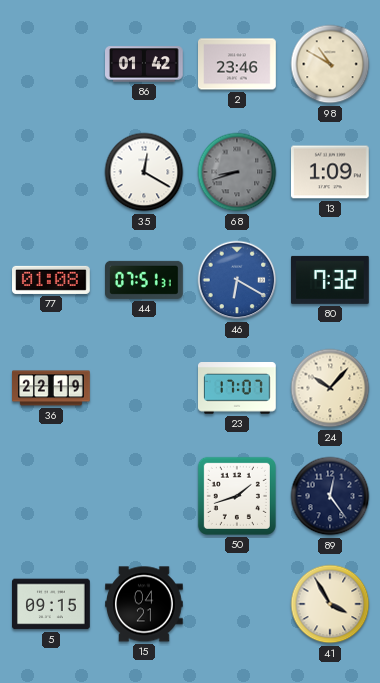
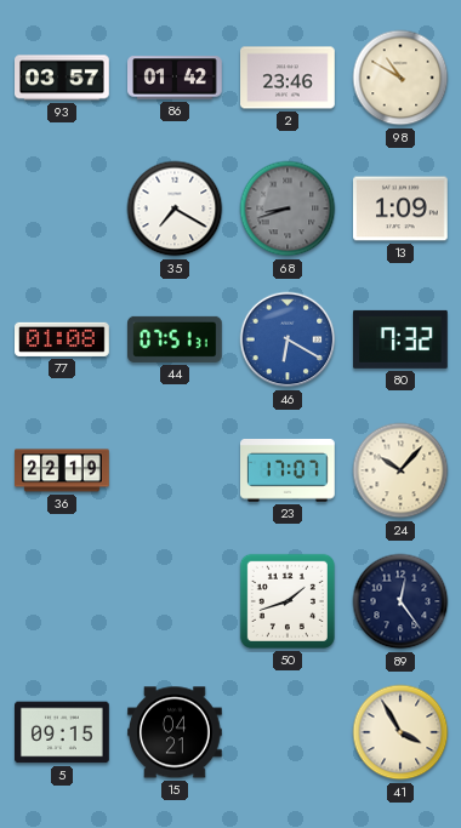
93: none -> 03:57
35: 12:20 -> 7:20
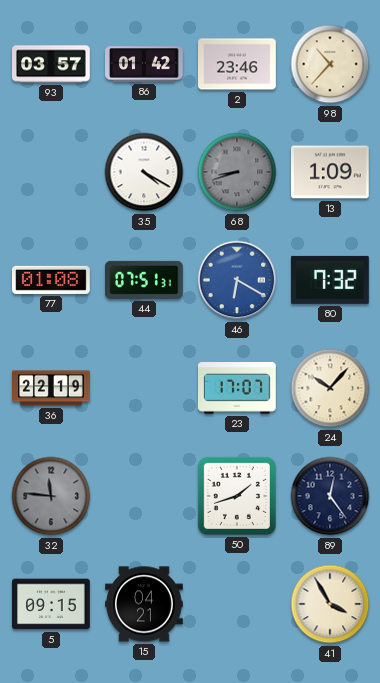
98: 10:50 -> 10:37
35: 7:20 -> 4:20
32: none -> 11:46
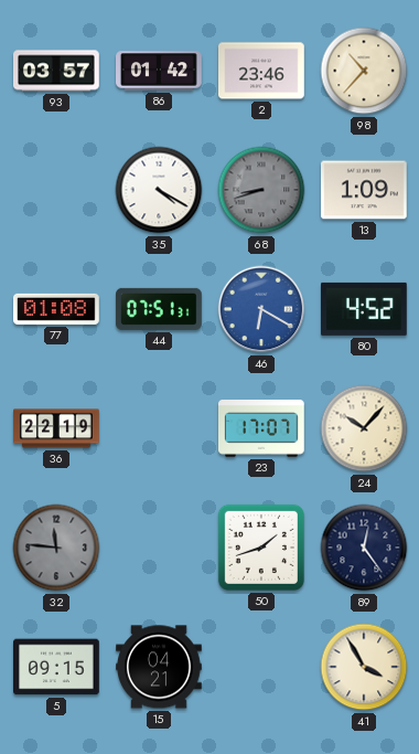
80: 7:32 -> 4:52
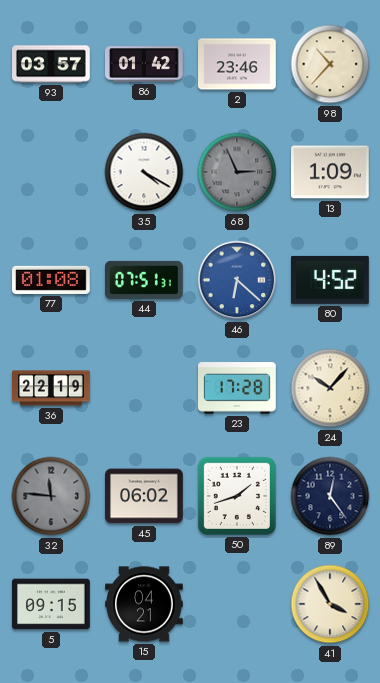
68: 8:42 -> 2:56
46: 6:20 -> 6:22
23: 17:07 -> 17:28
45: none -> 06:02
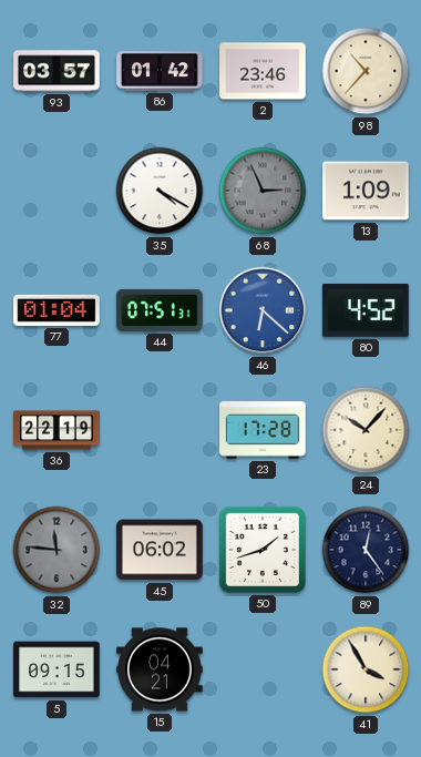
77: 01:08 -> 01:04
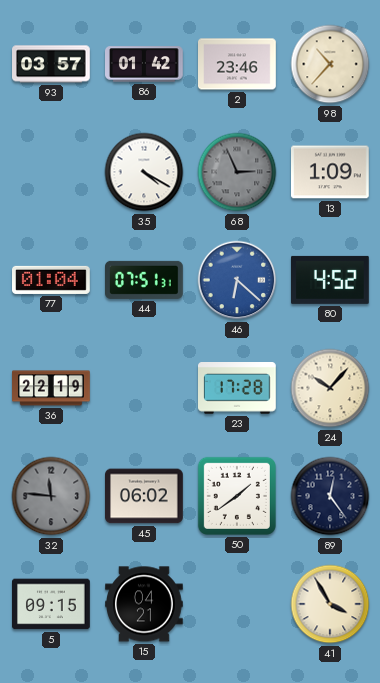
50: 1:42 -> 1:39
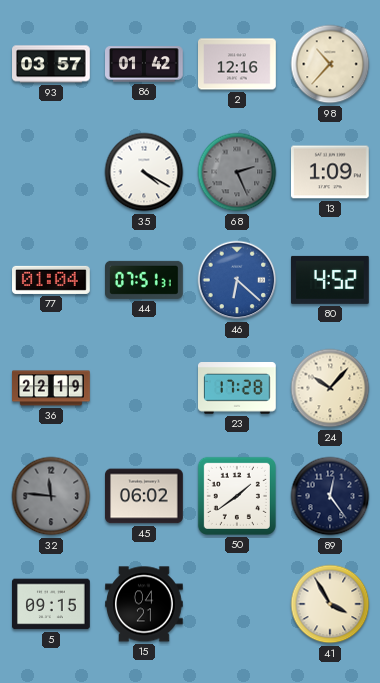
2: 23:46 -> 12:16
68: 2:56 -> 2:26
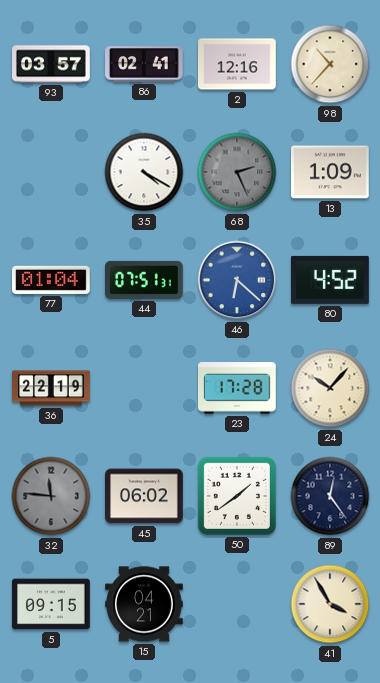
86: 01:42 -> 02:41
